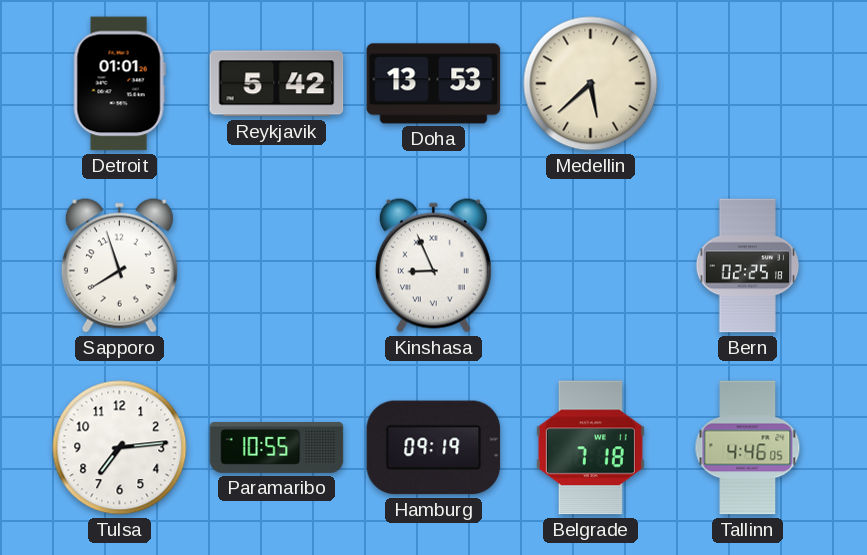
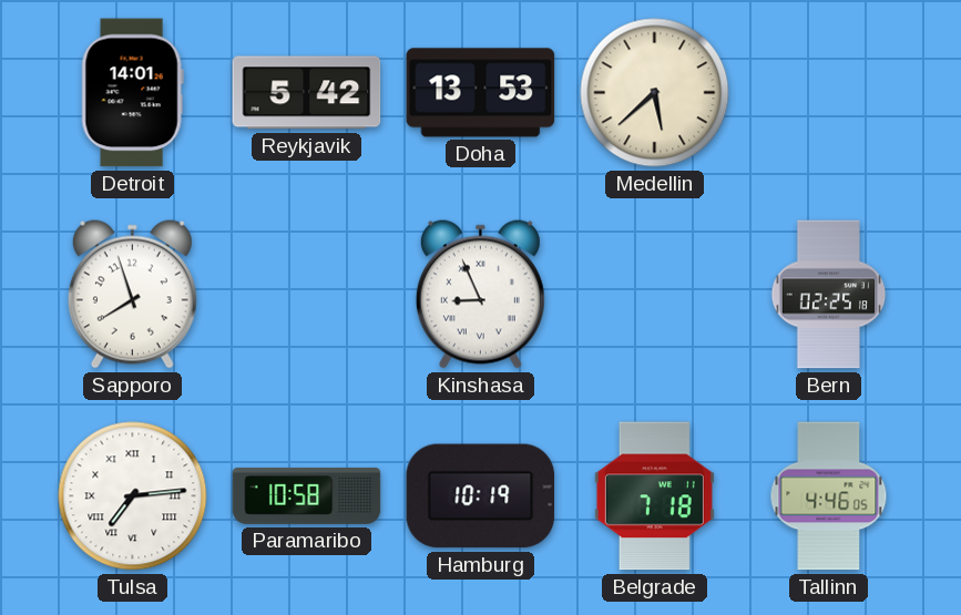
Detroit: 01:01 -> 14:01
Tulsa numerals: Arabic -> Roman
Paramaribo: 10:55 -> 10:58
Hamburg: 09:19 -> 10:19
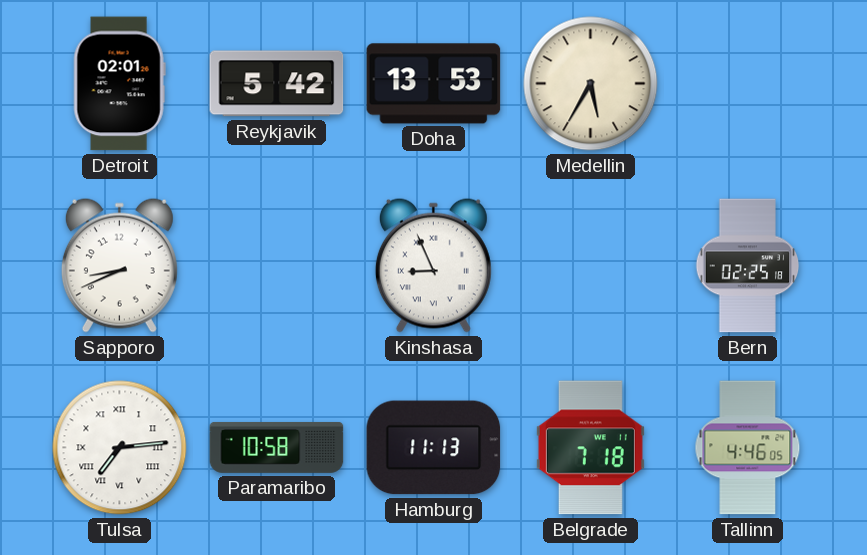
Detroit: 14:01 -> 02:01
Medellin: 5:38 -> 5:35
Sapporo: 7:57 -> 8:41
Hamburg: 10:19 -> 11:13
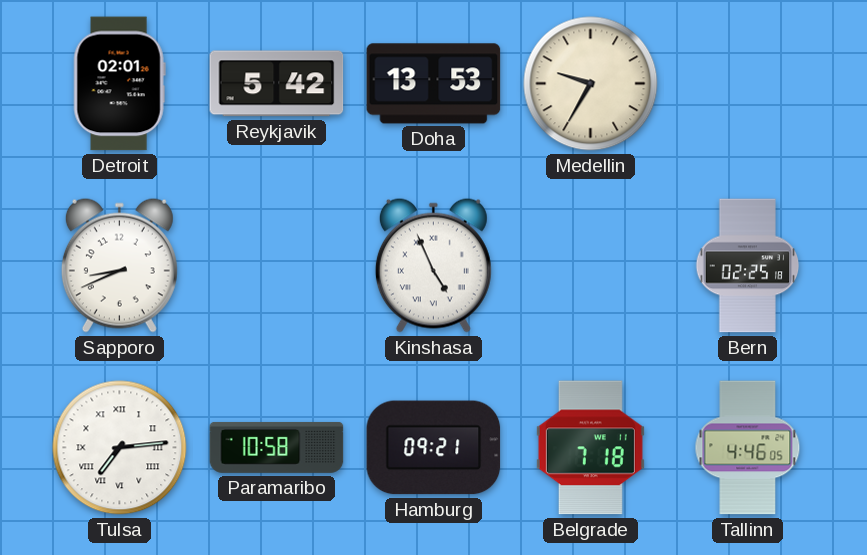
Medellin: 5:35 -> 9:35
Kinshasa: 8:56 -> 4:56
Hamburg: 11:13 -> 09:21
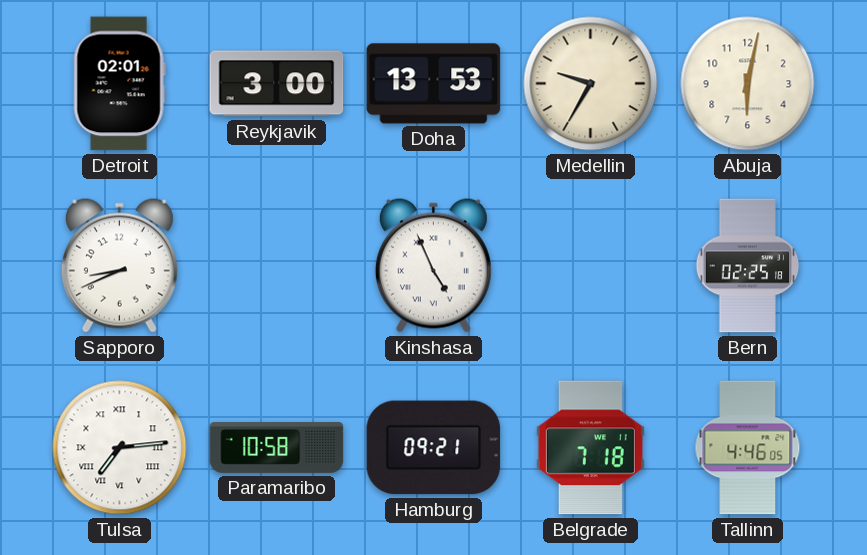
Reykjavik: 5:42 -> 3:00
Abuja: none -> 6:02
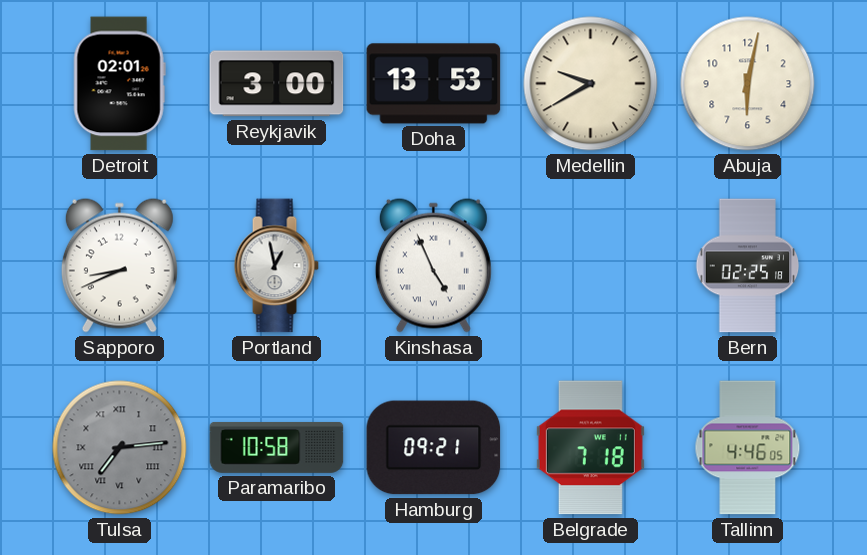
Medellin: 9:35 -> 9:40
Portland: none -> 12:58
Tulsa dial: white -> grey
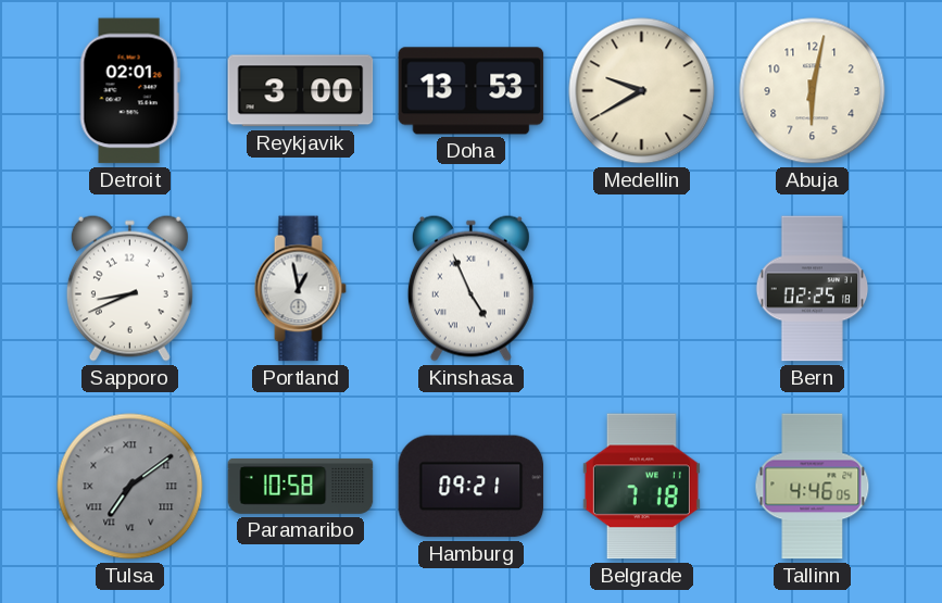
Tulsa: 7:14 -> 7:09
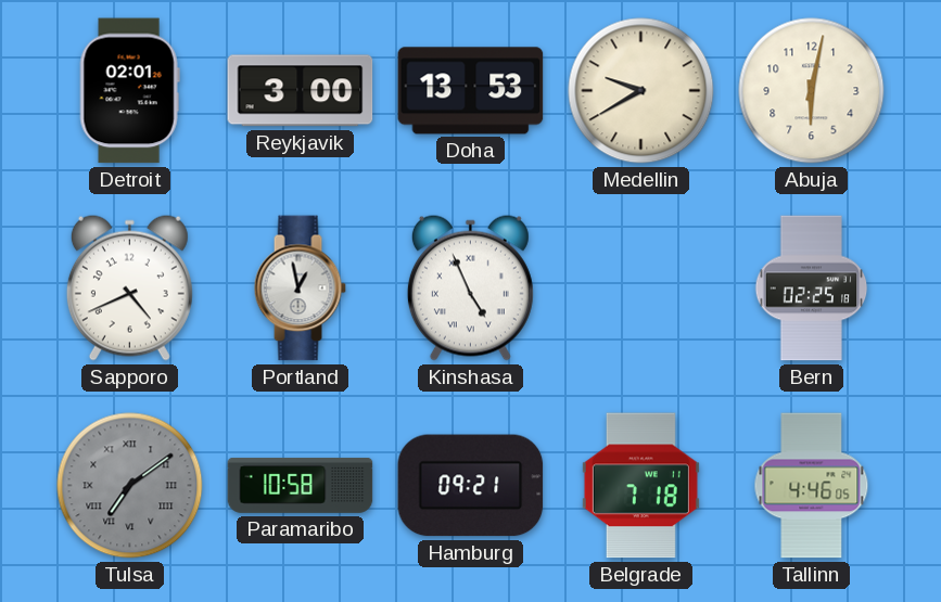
Sapporo: 8:41 -> 4:41
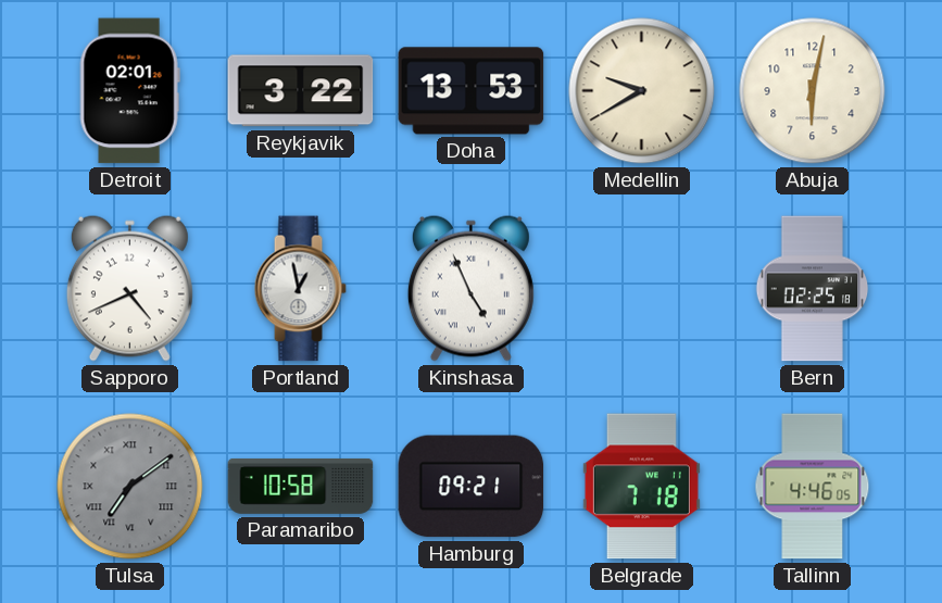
Reykjavik: 3:00 -> 3:22
